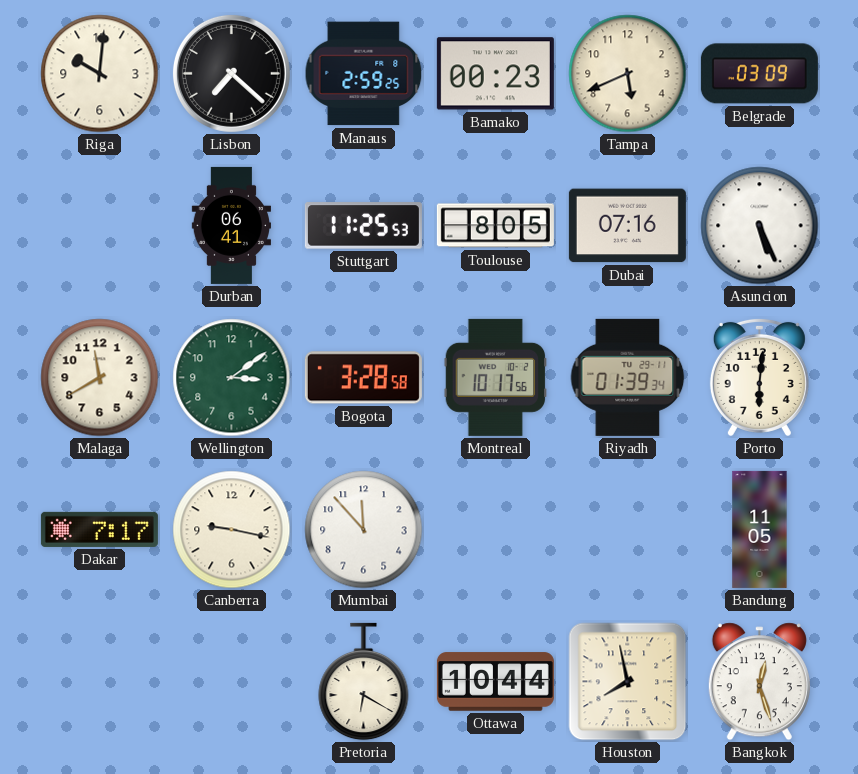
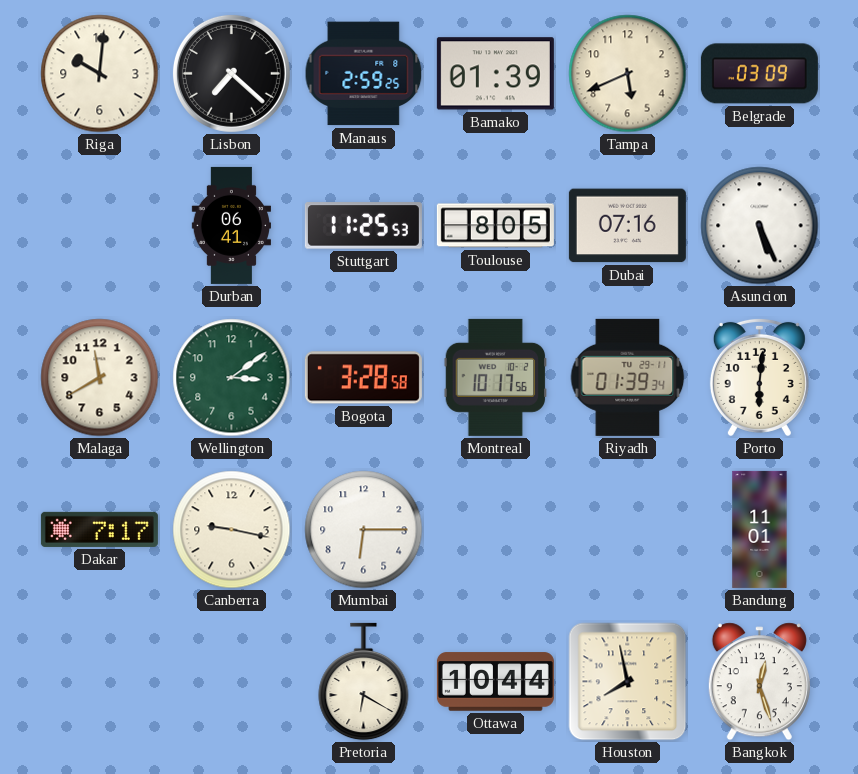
Bamako: 00:23 -> 01:39
Mumbai: 11:53 -> 6:15
Bandung: 11:05 -> 11:01
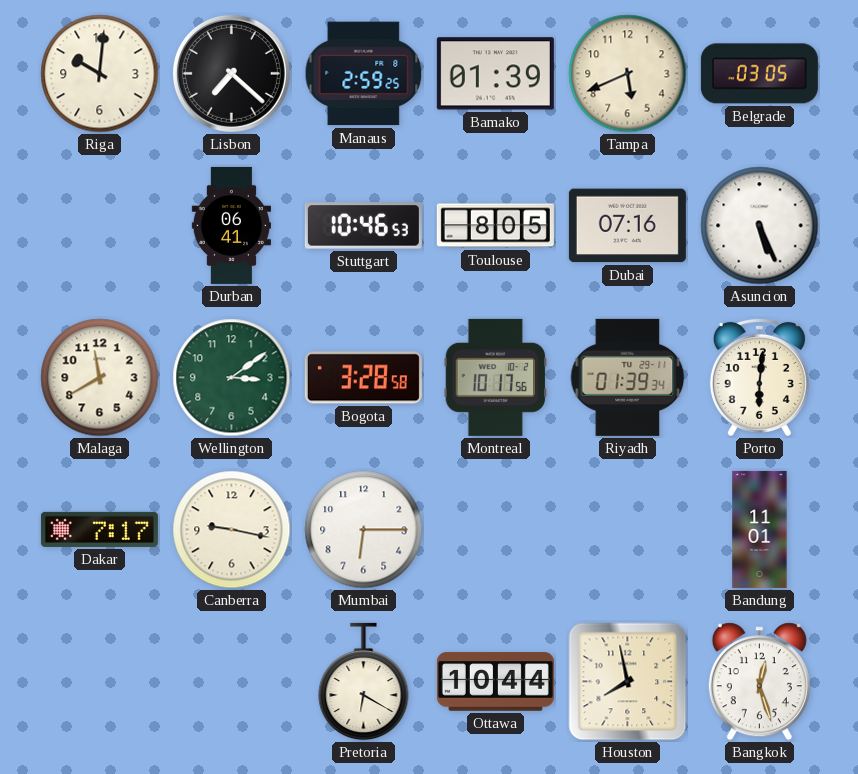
Belgrade: 03:09 -> 03:05
Stuttgart: 11:25 -> 10:46
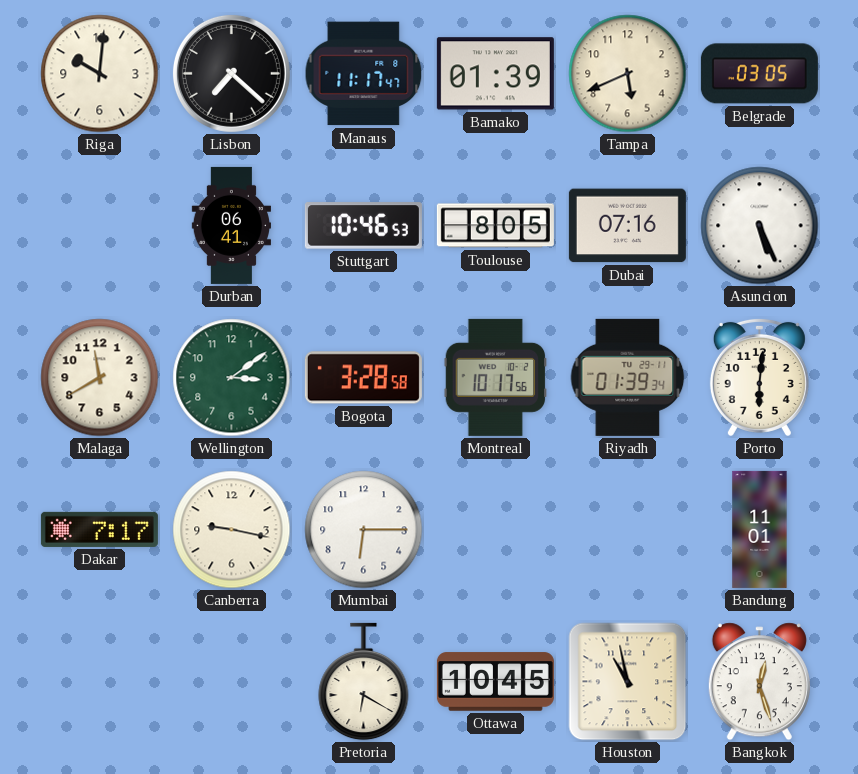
Manaus: 2:59 -> 11:17
Ottawa: 10:44 -> 10:45
Houston: 7:58 -> 10:58
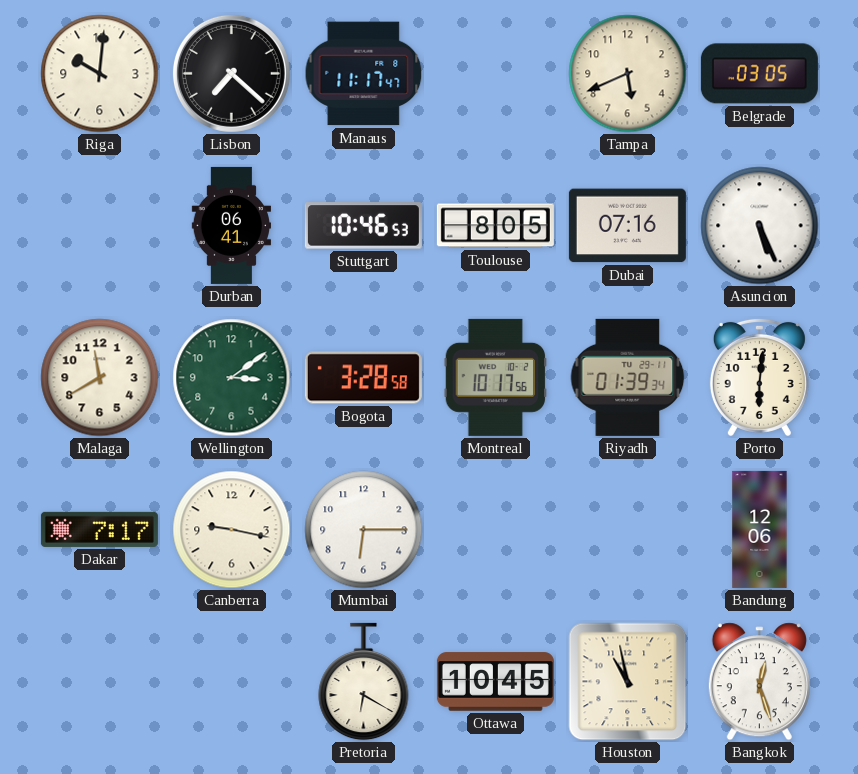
Bamako: 01:39 -> none
Bandung: 11:01 -> 12:06
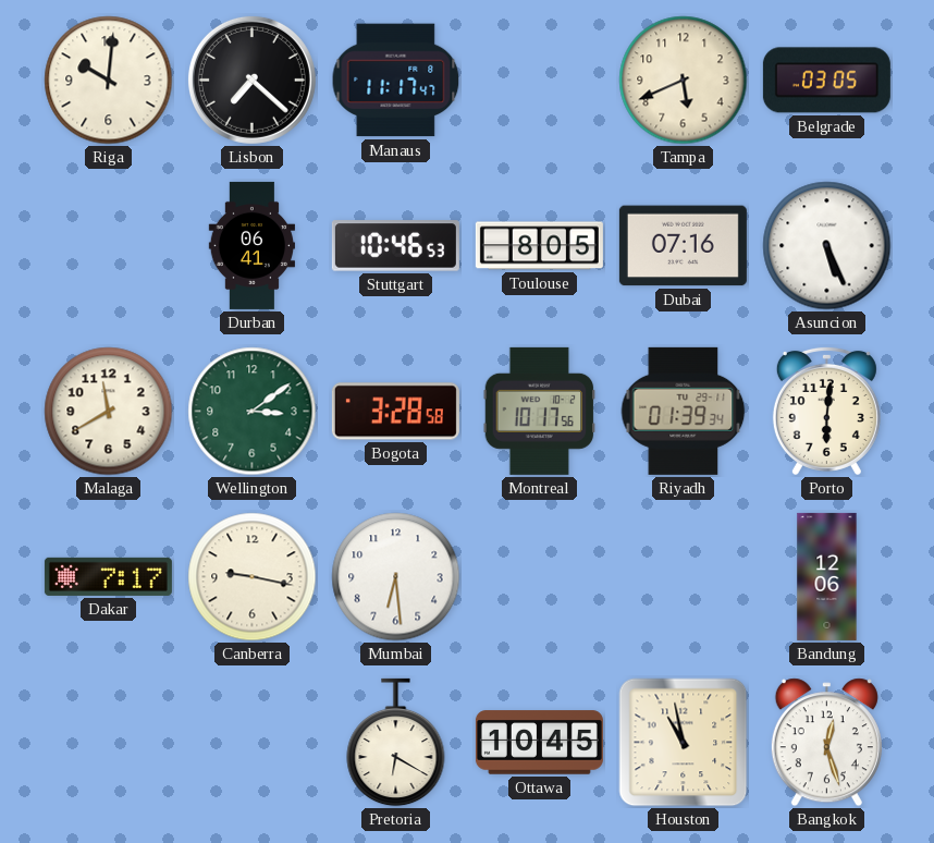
Mumbai: 6:15 -> 6:29
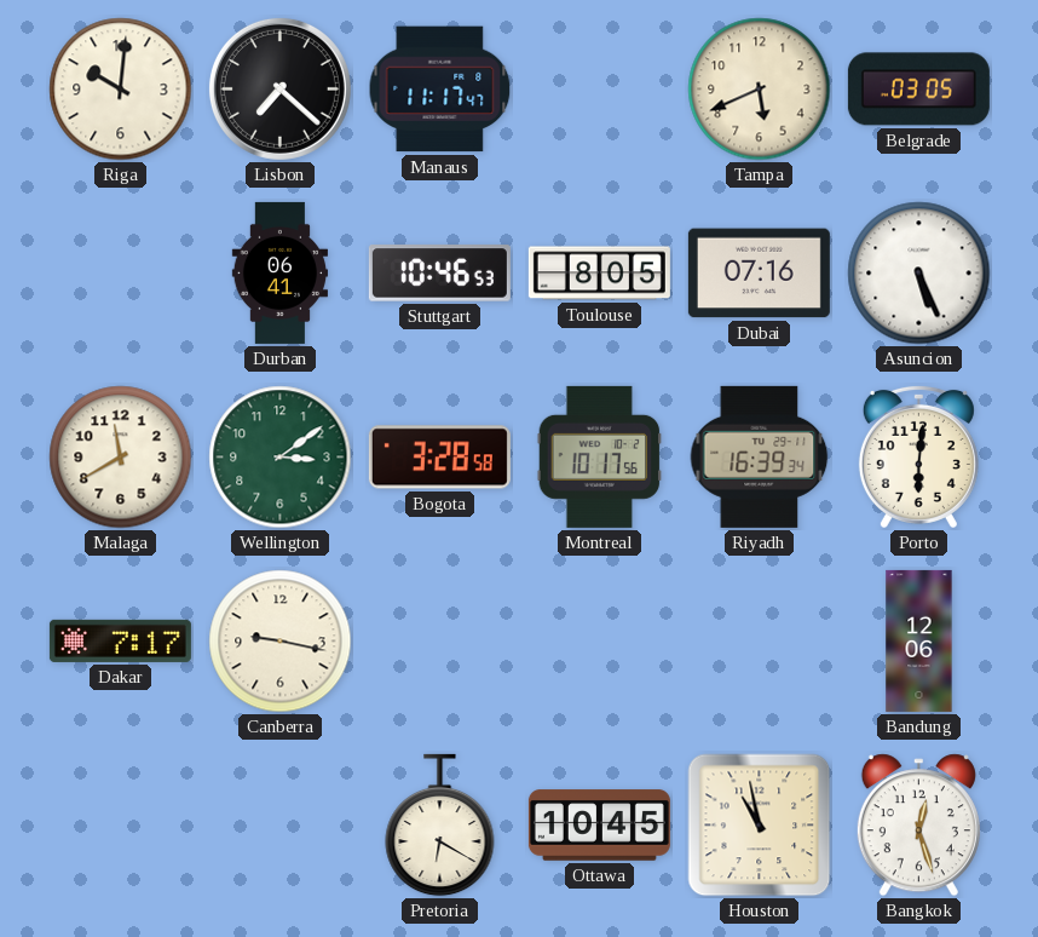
Riyadh: 01:39 -> 16:39
Mumbai: 6:29 -> none
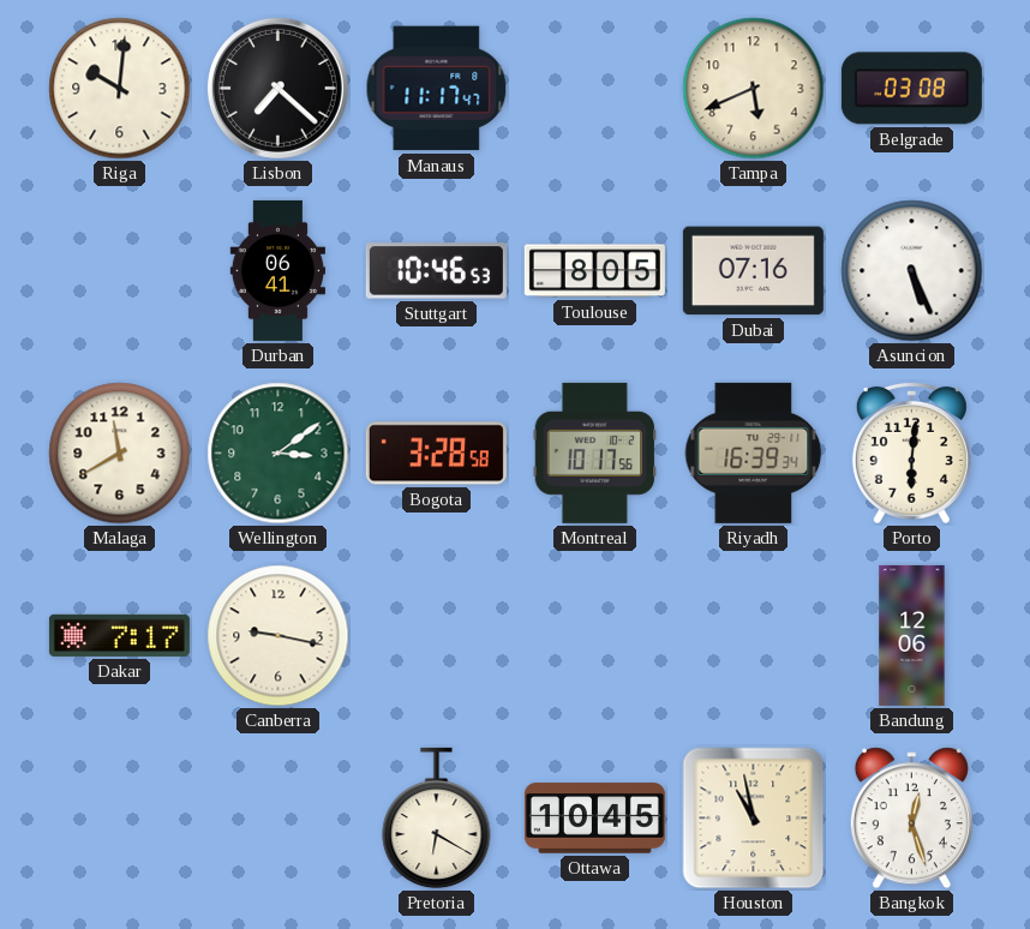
Belgrade: 03:05 -> 03:08
